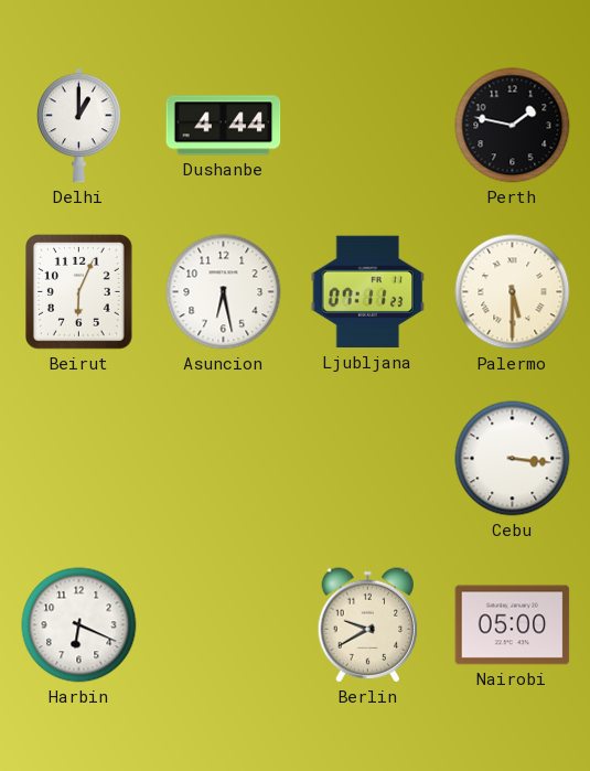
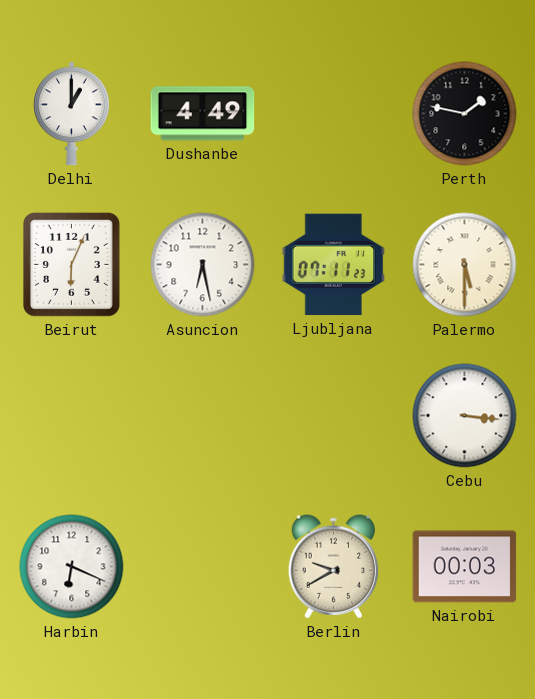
Dushanbe: 4:44 -> 4:49
Nairobi: 05:00 -> 00:03
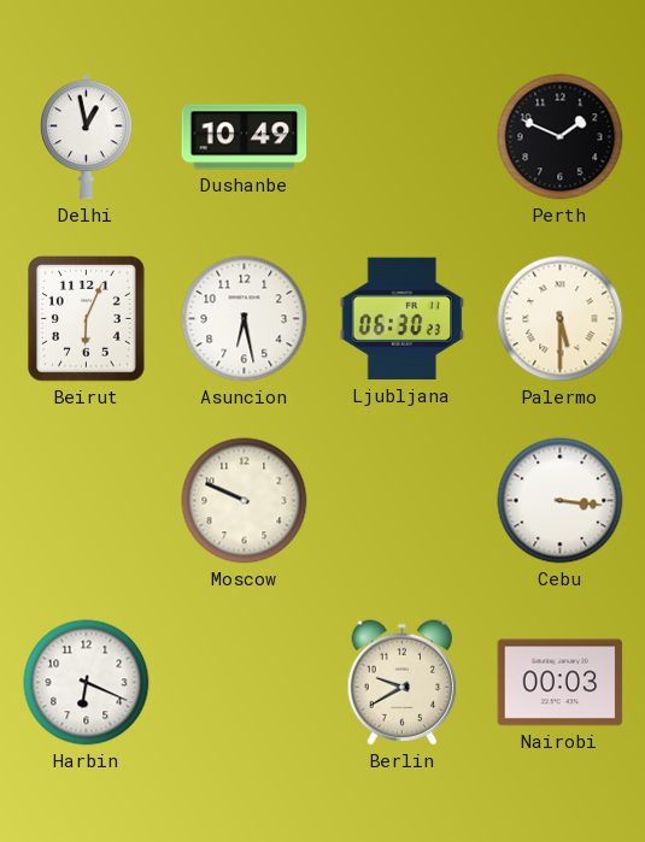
Delhi: 1:00 -> 12:58
Dushanbe: 4:49 -> 10:49
Perth: 1:47 -> 1:49
Ljubljana: 07:11 -> 06:30
Moscow: none -> 9:49
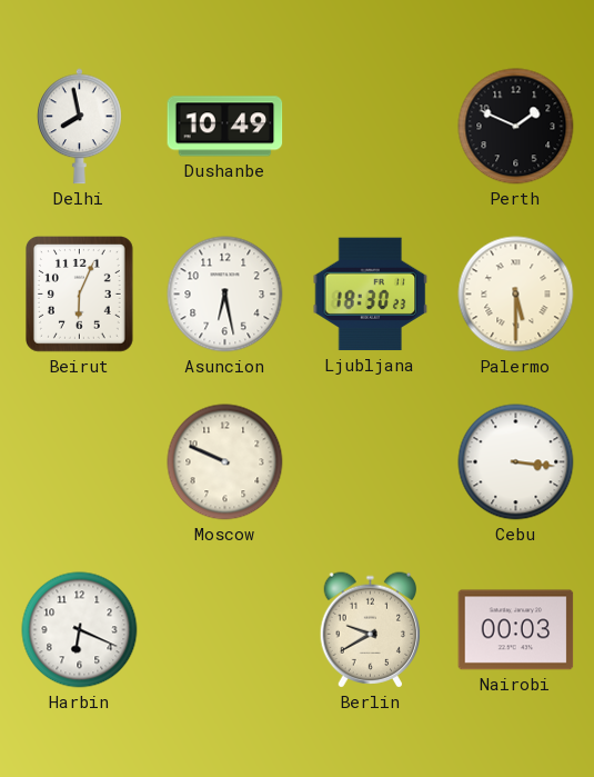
Delhi: 12:58 -> 7:58
Ljubljana: 06:30 -> 18:30
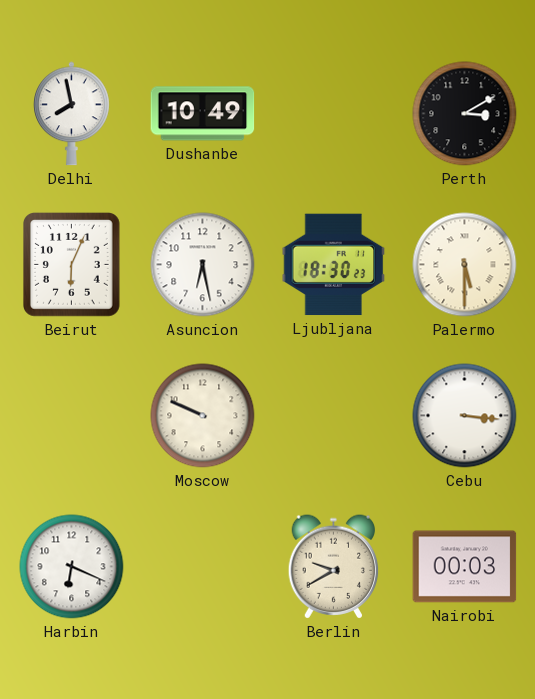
Perth: 1:49 -> 3:10
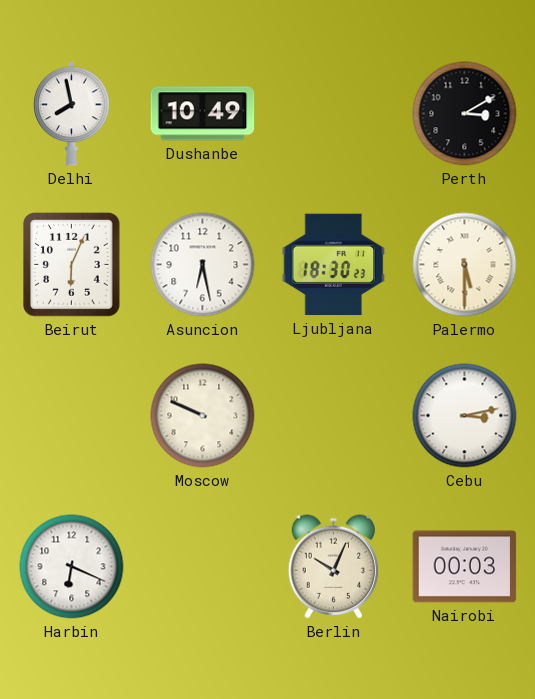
Cebu: 3:16 -> 3:13
Berlin: 9:40 -> 10:04
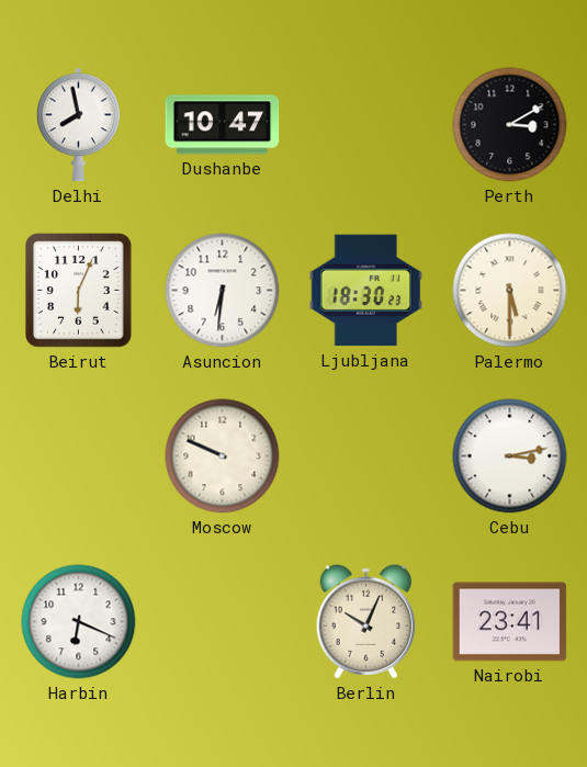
Dushanbe: 10:49 -> 10:47
Asuncion: 6:28 -> 6:31
Nairobi: 00:03 -> 23:41
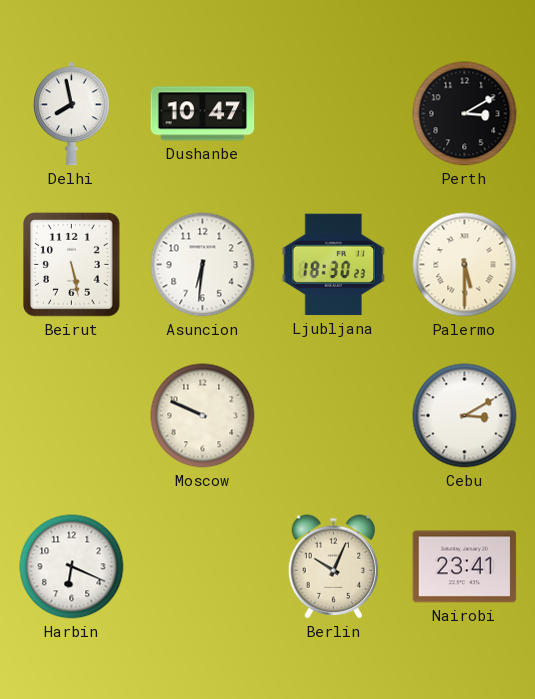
Beirut: 6:04 -> 5:28
Cebu: 3:13 -> 3:10
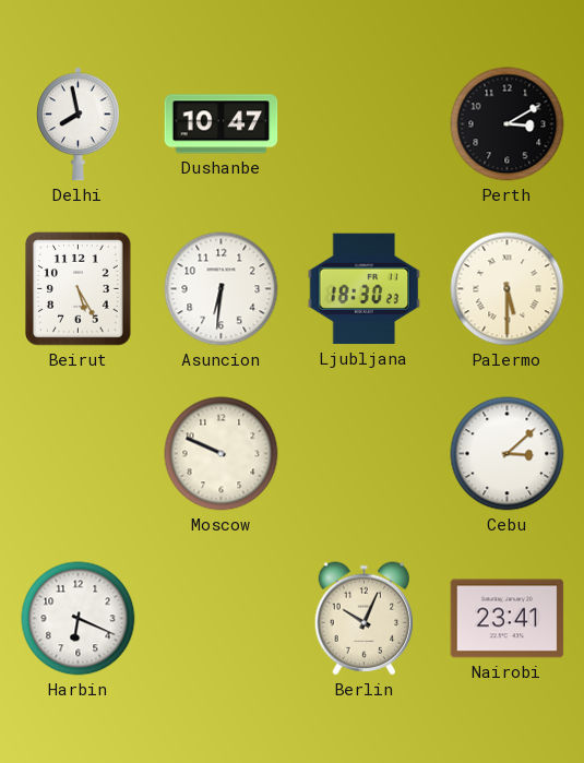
Beirut: 5:28 -> 5:25
Cebu: 3:10 -> 3:08
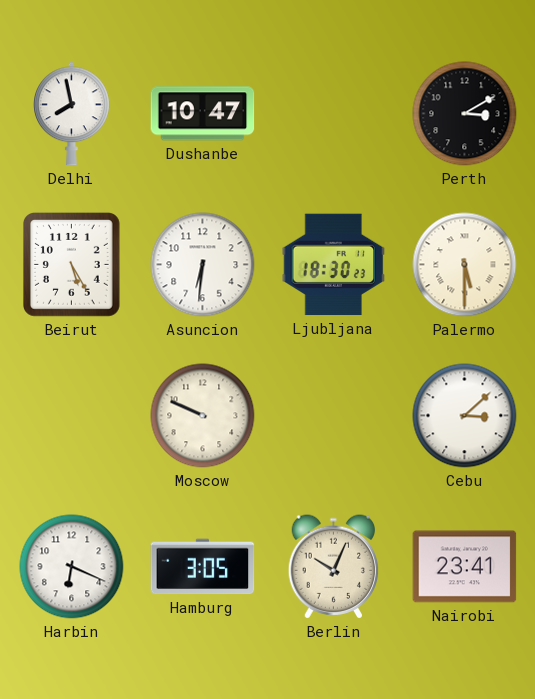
Hamburg: none -> 3:05
